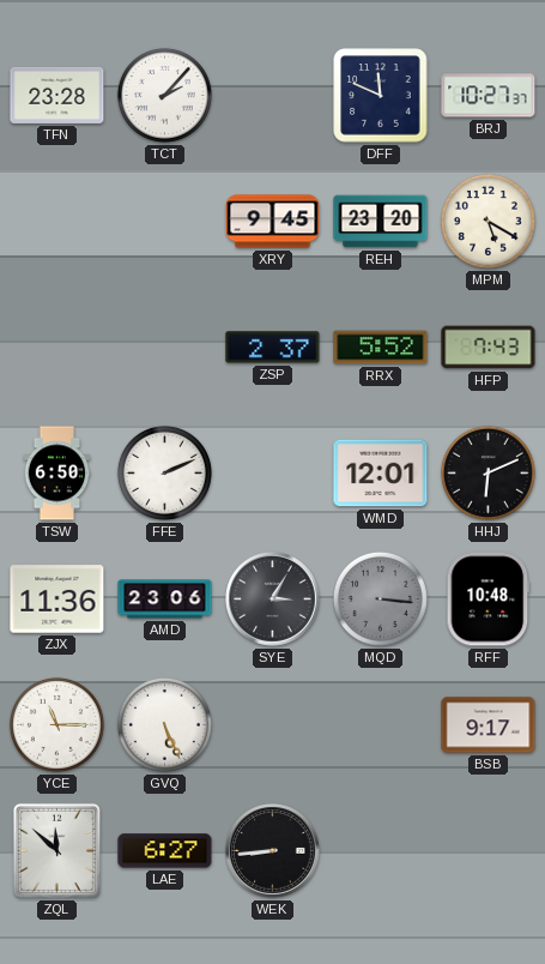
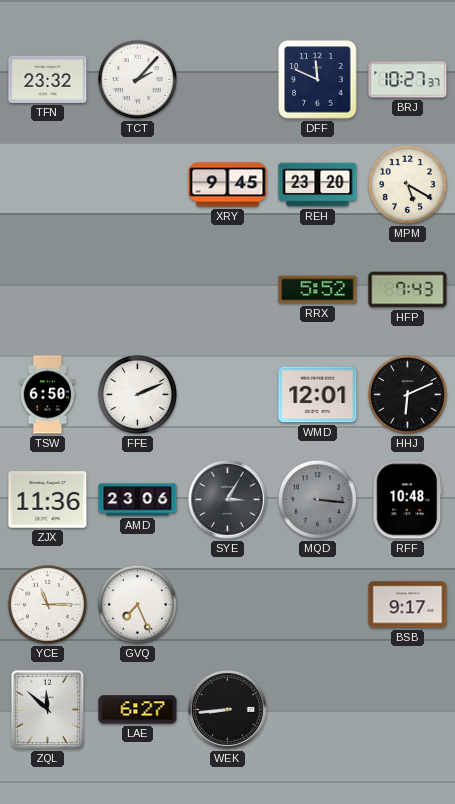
TFN: 23:28 -> 23:32
ZSP: 2:37 -> none
GVQ: 5:26 -> 7:26
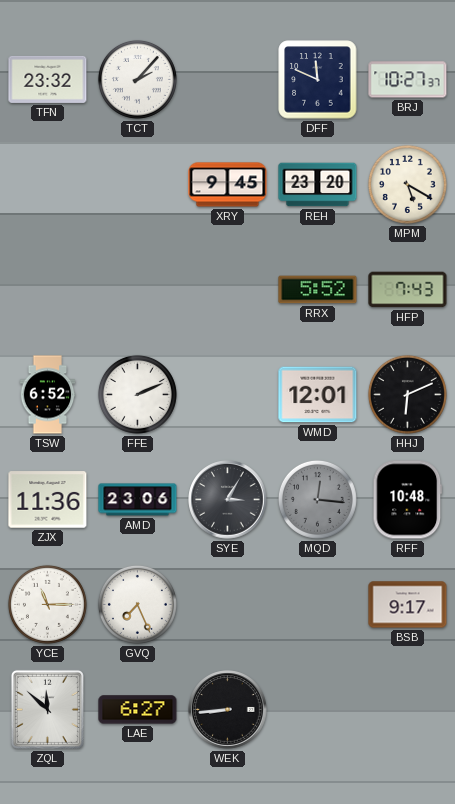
TSW: 6:50 -> 6:52
MQD: 3:16 -> 12:16
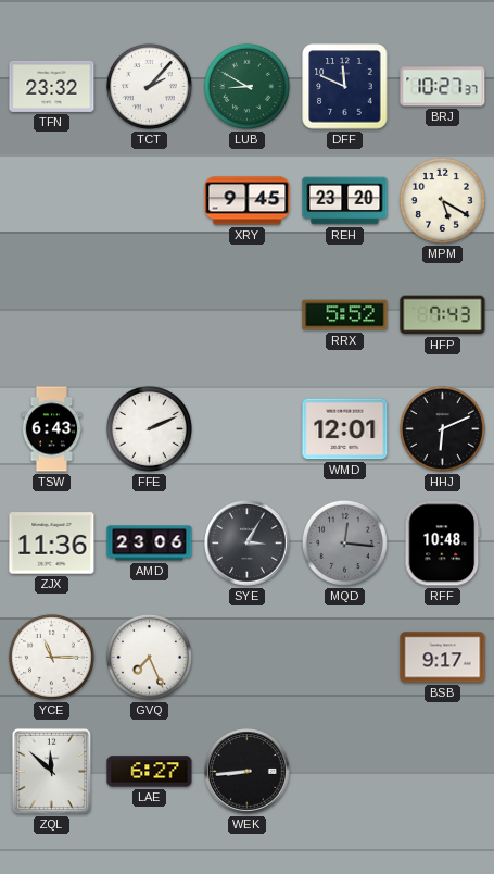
LUB: none -> 8:50
TSW: 6:52 -> 6:43
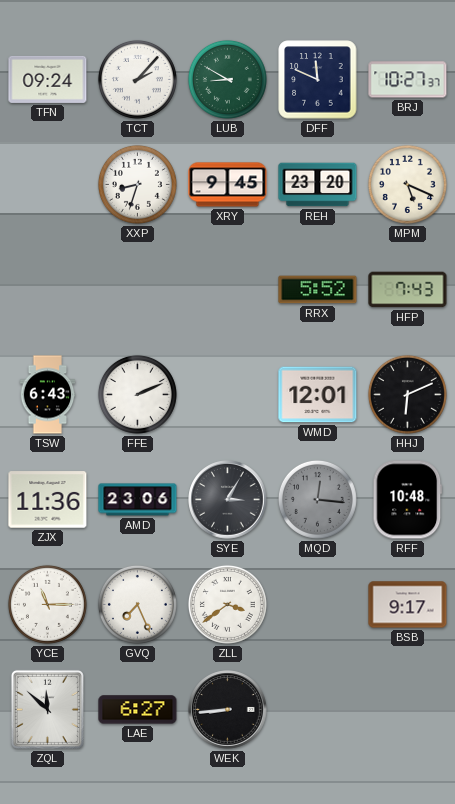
TFN: 23:32 -> 09:24
XXP: none -> 8:33
MPM: 5:20 -> 5:19
ZLL: none -> 3:39
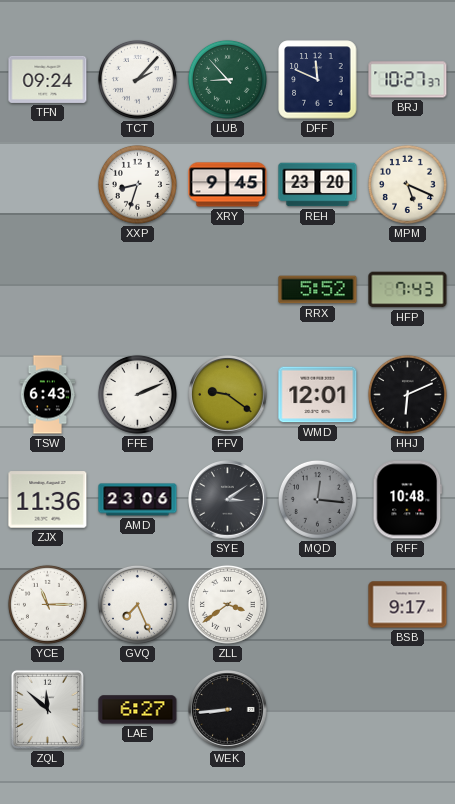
LUB: 8:50 -> 8:53
FFV: none -> 9:21
SYE: 3:05 -> 3:09
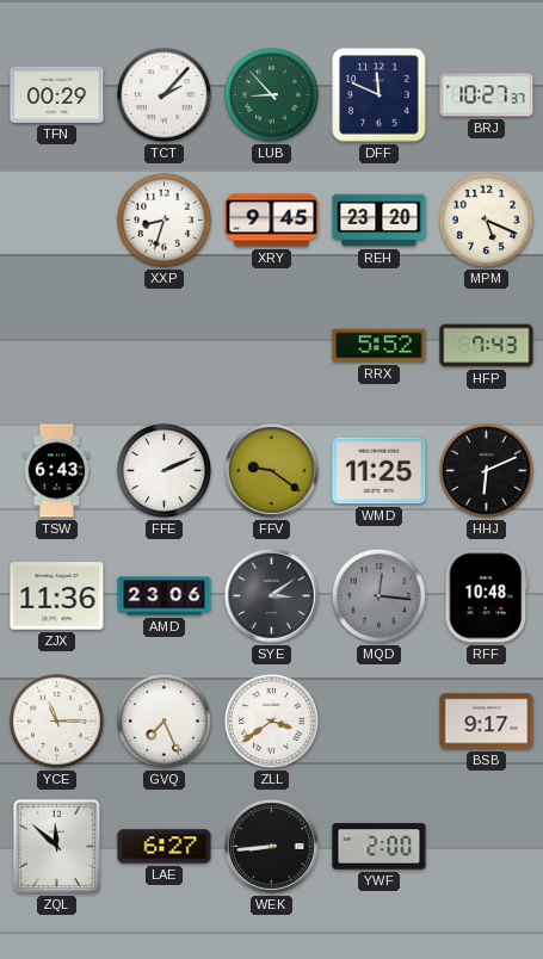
TFN: 09:24 -> 00:29
WMD: 12:01 -> 11:25
YWF: none -> 2:00
